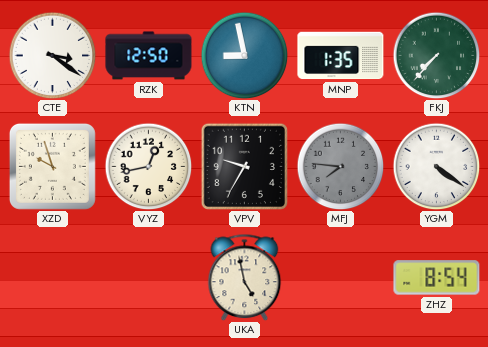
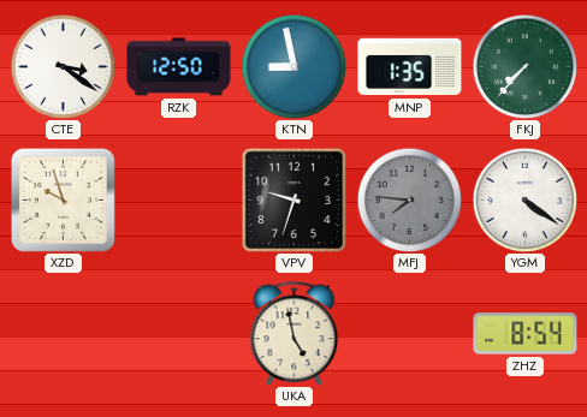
VYZ: 12:43 -> none
VPV: 9:35 -> 9:33
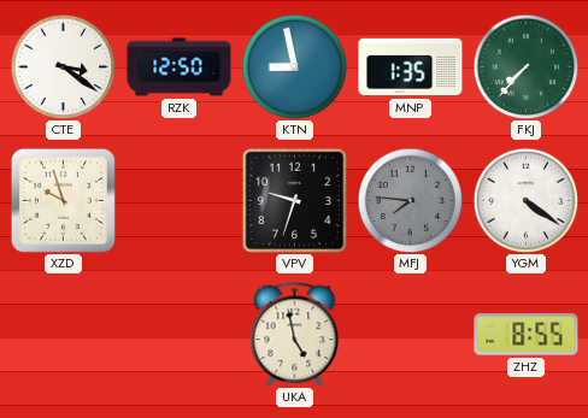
ZHZ: 8:54 -> 8:55
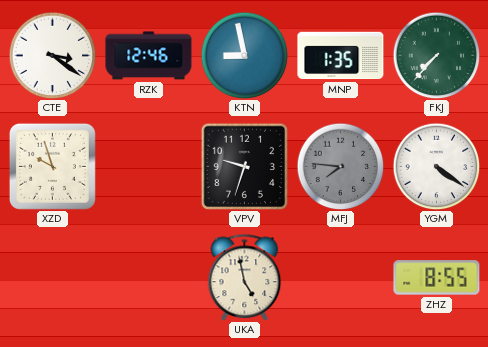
RZK: 12:50 -> 12:46
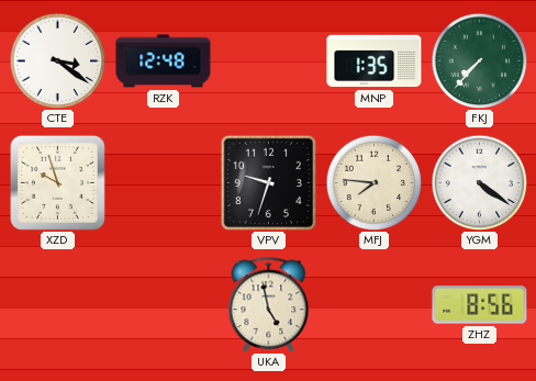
RZK: 12:46 -> 12:48
KTN: 8:58 -> none
MFJ dial: grey -> cream
ZHZ: 8:55 -> 8:56
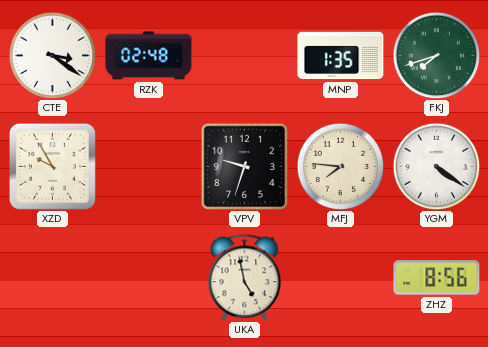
RZK: 12:48 -> 02:48
FKJ: 7:37 -> 7:42
XZD: 9:57 -> 9:55
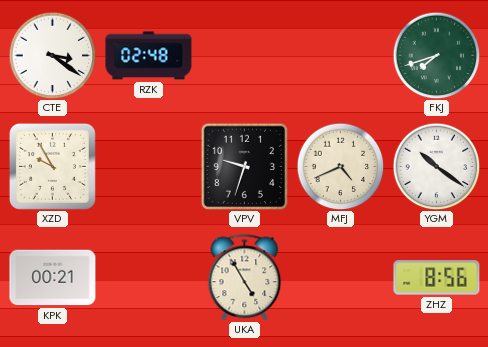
MNP: 1:35 -> none
MFJ: 7:46 -> 4:41
YGM: 4:21 -> 10:21
KPK: none -> 00:21
UKA: 4:58 -> 4:55
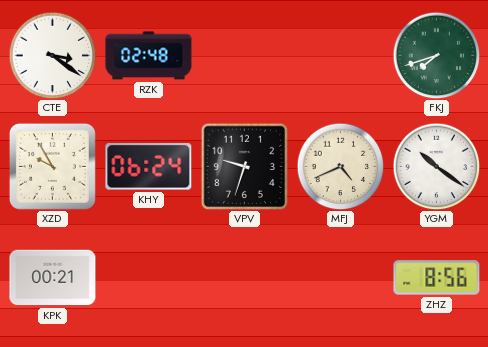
KHY: none -> 06:24
UKA: 4:55 -> none
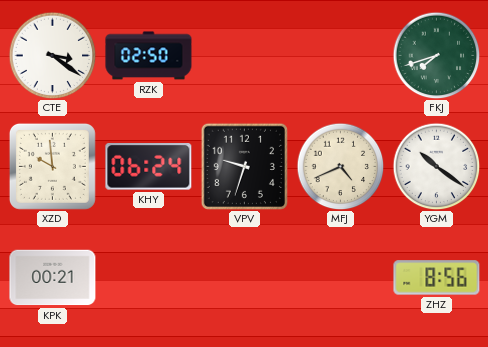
RZK: 02:48 -> 02:50
XZD: 9:55 -> 9:59
